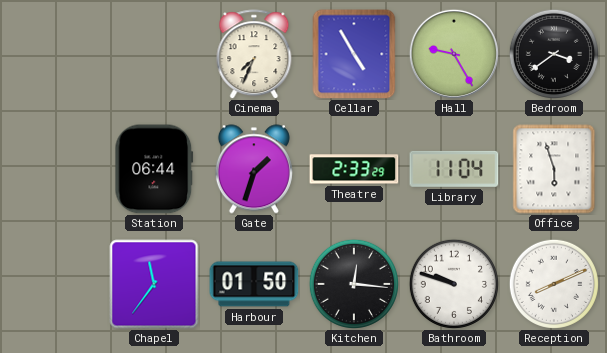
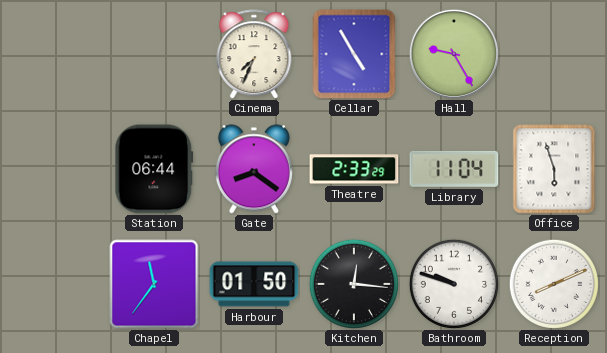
Bedroom: 3:39 -> none
Gate: 1:33 -> 8:21
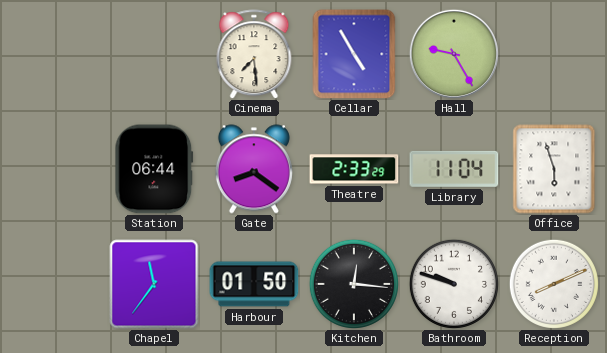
Cinema: 7:34 -> 7:29
